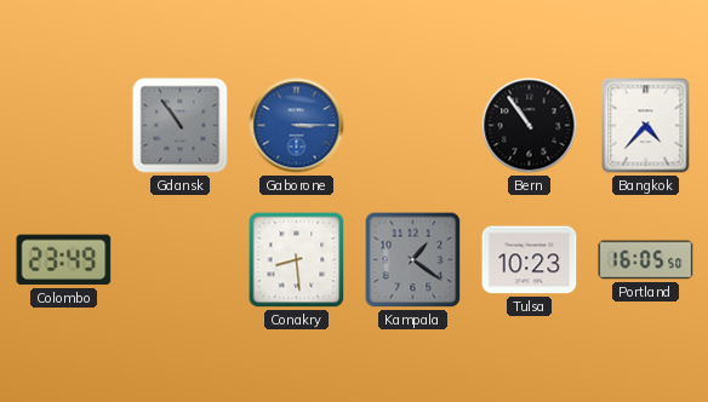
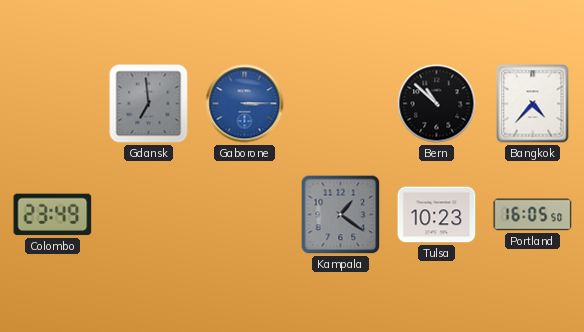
Gdansk: 10:54 -> 6:59
Bern: 10:54 -> 10:52
Conakry: 8:29 -> none
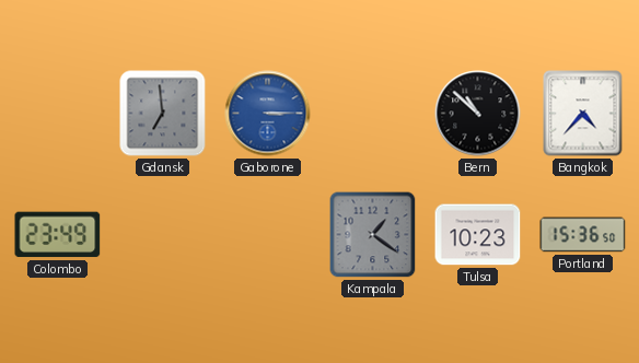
Portland: 16:05 -> 15:36
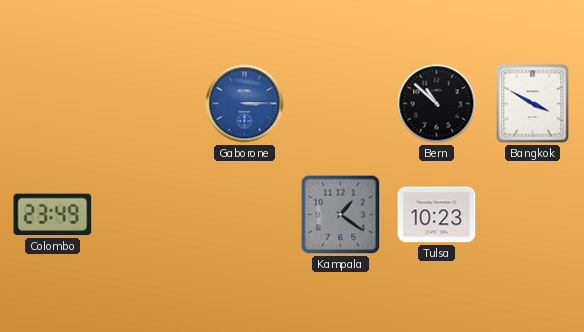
Gdansk: 6:59 -> none
Bangkok: 4:37 -> 3:50
Portland: 15:36 -> none
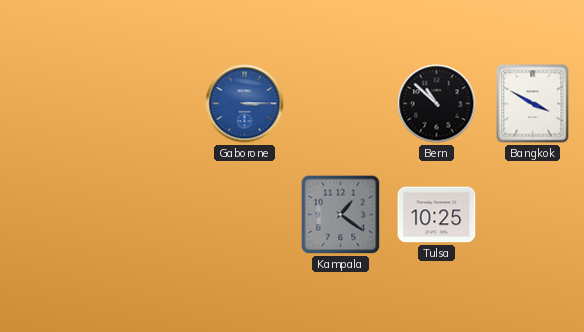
Colombo: 23:49 -> none
Tulsa: 10:23 -> 10:25
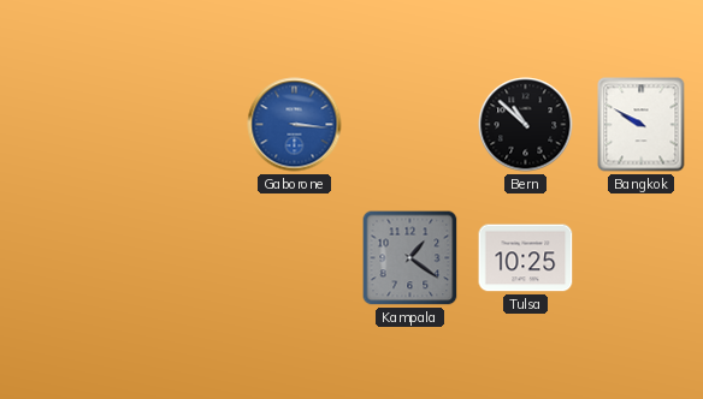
Gaborone: 3:15 -> 3:16
Bangkok: 3:50 -> 9:50
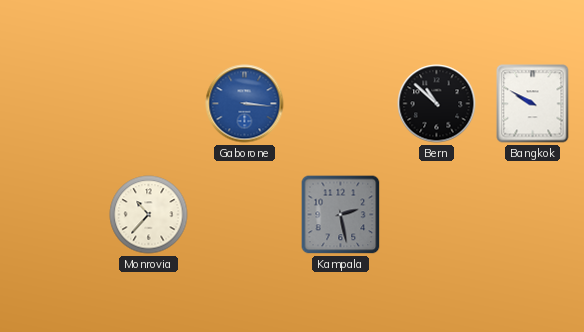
Monrovia: none -> 10:37
Kampala: 1:21 -> 2:28
Tulsa: 10:25 -> none
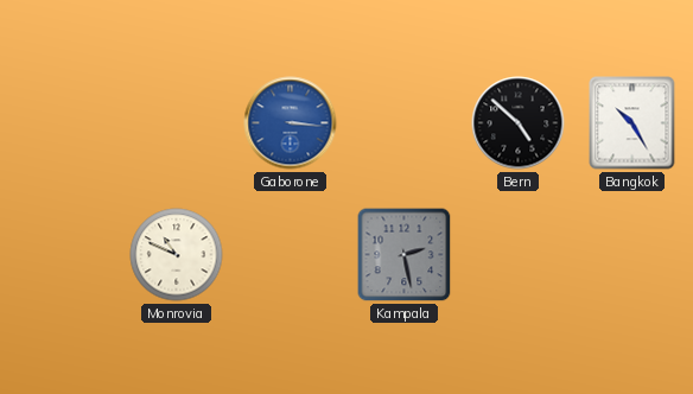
Bern: 10:52 -> 4:52
Bangkok: 9:50 -> 10:25
Monrovia: 10:37 -> 10:49
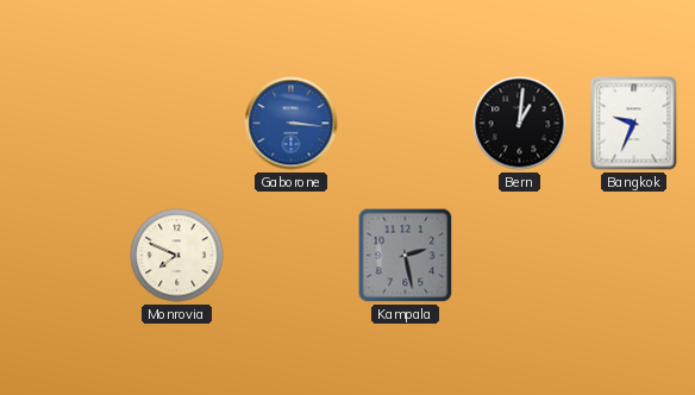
Bern: 4:52 -> 1:01
Bangkok: 10:25 -> 9:34
Monrovia: 10:49 -> 7:49
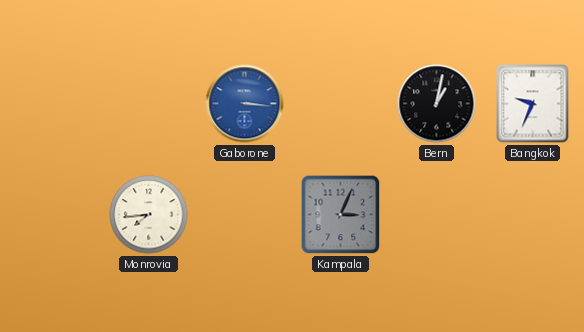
Bern: 1:01 -> 1:02
Monrovia: 7:49 -> 7:44
Kampala: 2:28 -> 3:04
